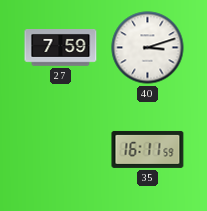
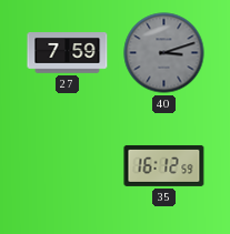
40 dial: white -> grey
35: 16:11 -> 16:12
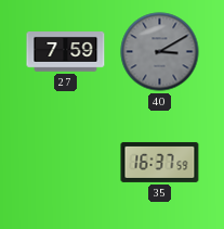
40: 3:12 -> 3:10
35: 16:12 -> 16:37
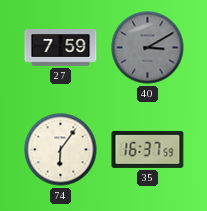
74: none -> 6:06
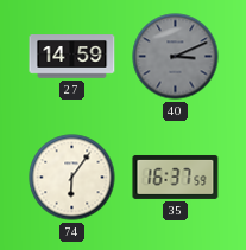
27: 7:59 -> 14:59
40: 3:10 -> 3:11
